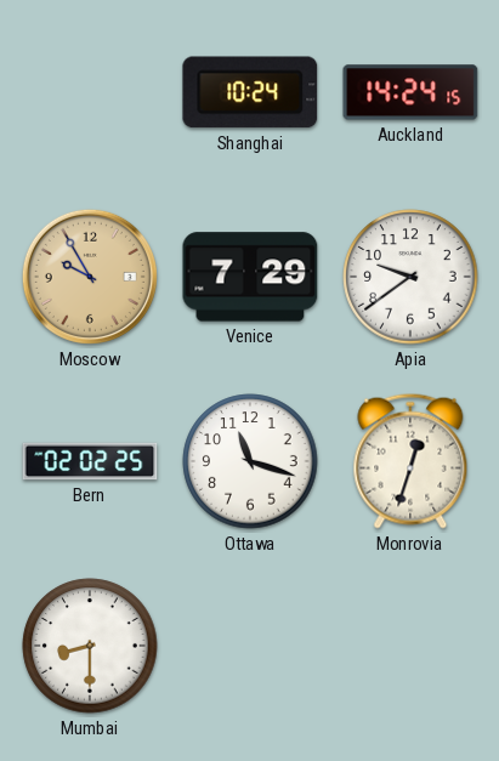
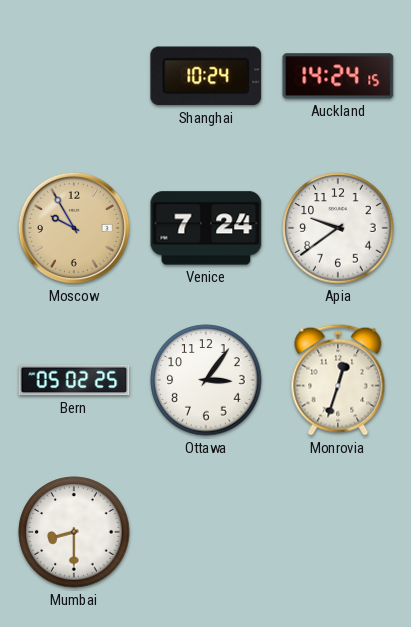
Venice: 7:29 -> 7:24
Bern: 02:02 -> 05:02
Ottawa: 11:18 -> 3:06
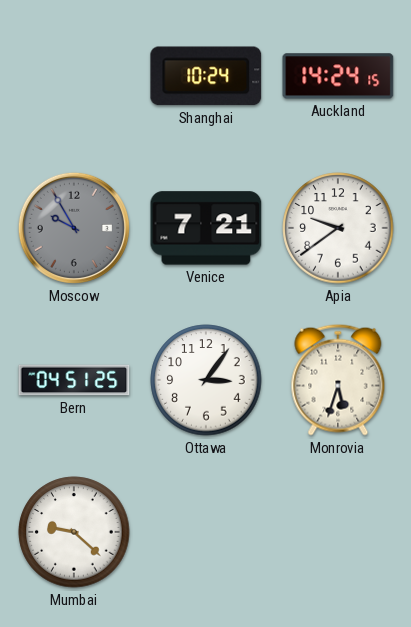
Moscow dial: champagne -> grey
Venice: 7:24 -> 7:21
Bern: 05:02 -> 04:51
Monrovia: 12:33 -> 5:33
Mumbai: 8:30 -> 9:22
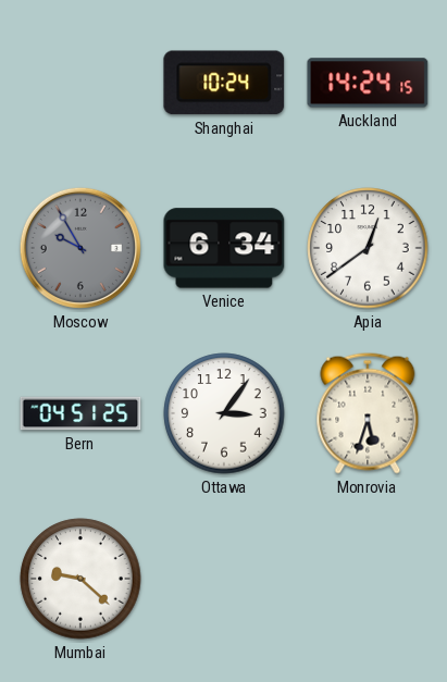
Venice: 7:21 -> 6:34
Apia: 9:39 -> 12:39
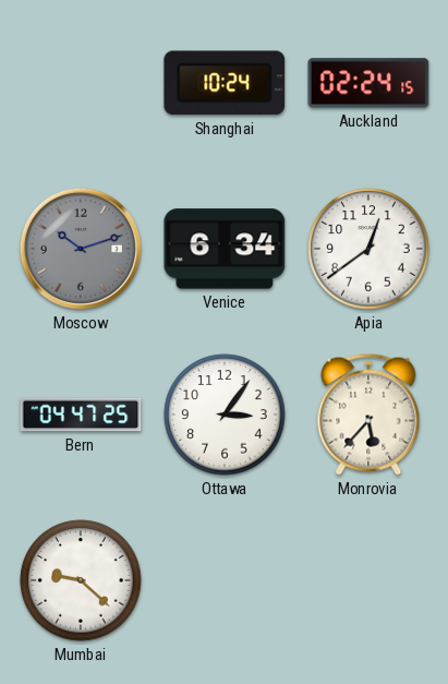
Auckland: 14:24 -> 02:24
Moscow: 9:55 -> 10:12
Bern: 04:51 -> 04:47
Monrovia: 5:33 -> 5:37
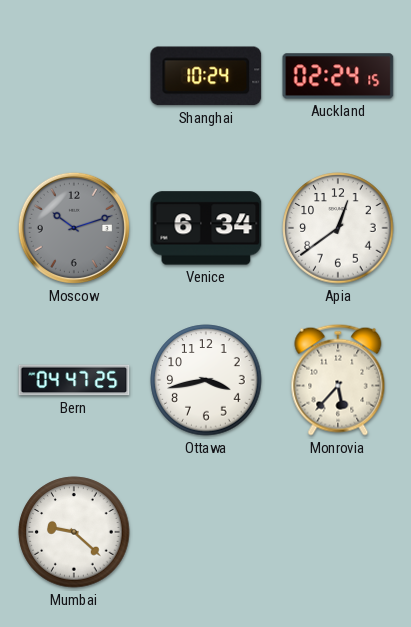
Ottawa: 3:06 -> 3:43
